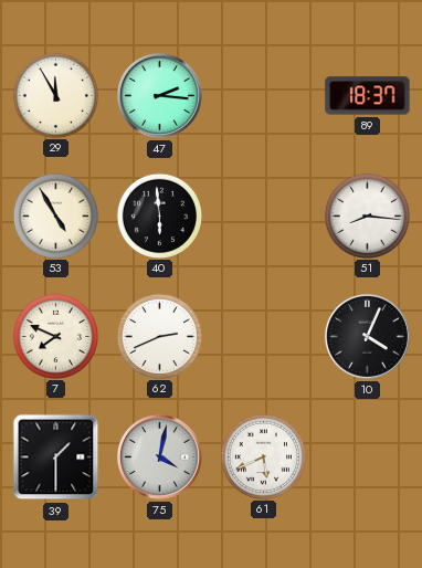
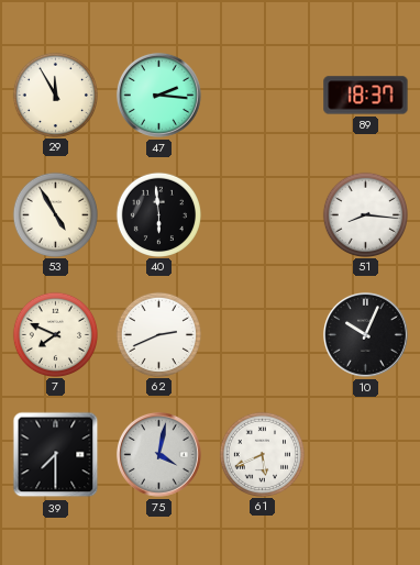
10: 4:04 -> 10:04
39: 1:30 -> 7:30
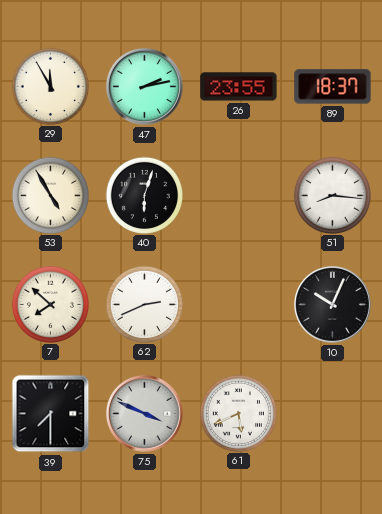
47: 2:16 -> 2:13
26: none -> 23:55
40: 5:59 -> 6:03
7: 7:49 -> 7:52
75: 4:02 -> 3:49
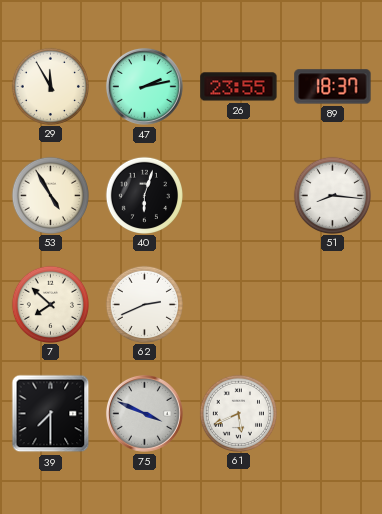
10: 10:04 -> none
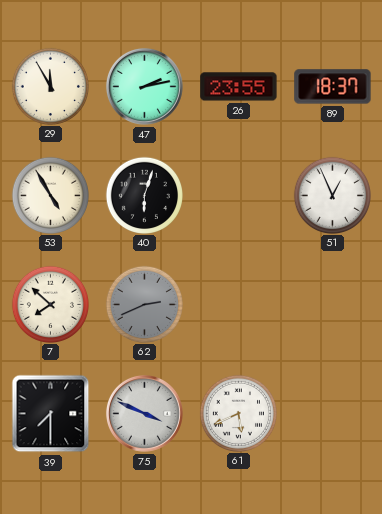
51: 8:16 -> 12:56
62 dial: white -> grey
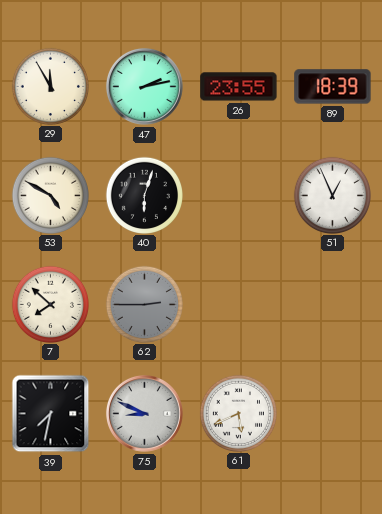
89: 18:37 -> 18:39
53: 4:55 -> 4:50
62: 2:41 -> 2:45
39: 7:30 -> 7:32
75: 3:49 -> 8:49
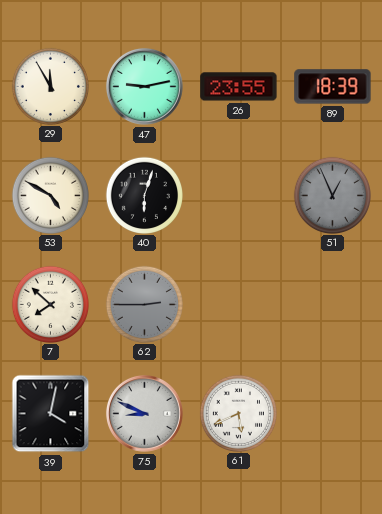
47: 2:13 -> 9:13
51 dial: white -> grey
39: 7:32 -> 4:02
